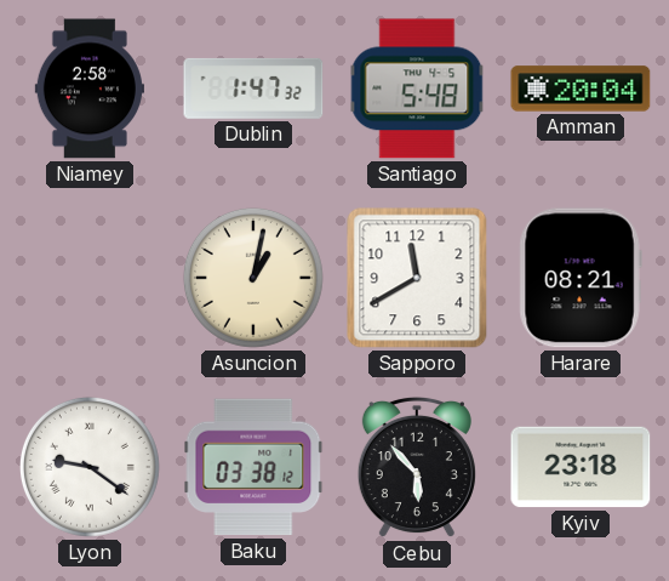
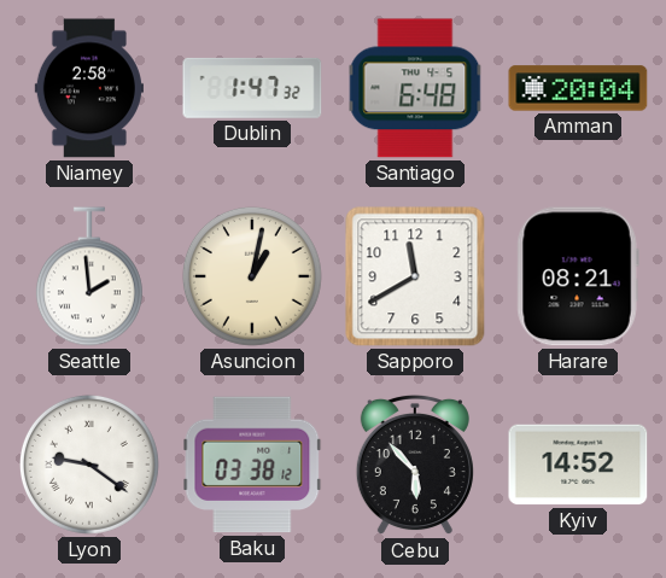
Santiago: 5:48 -> 6:48
Seattle: none -> 1:59
Kyiv: 23:18 -> 14:52
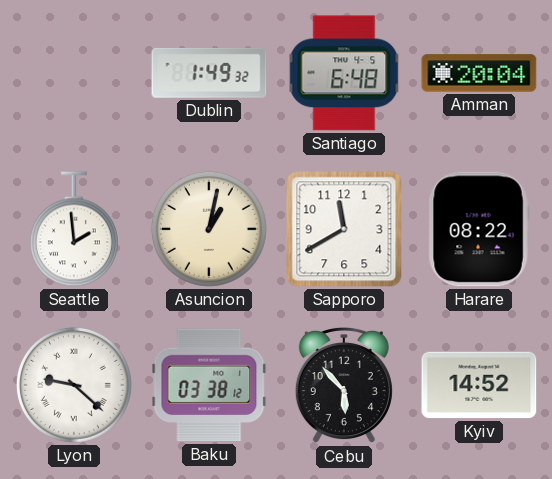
Niamey: 2:58 -> none
Dublin: 1:47 -> 1:49
Harare: 08:21 -> 08:22
Lyon: 9:21 -> 9:22
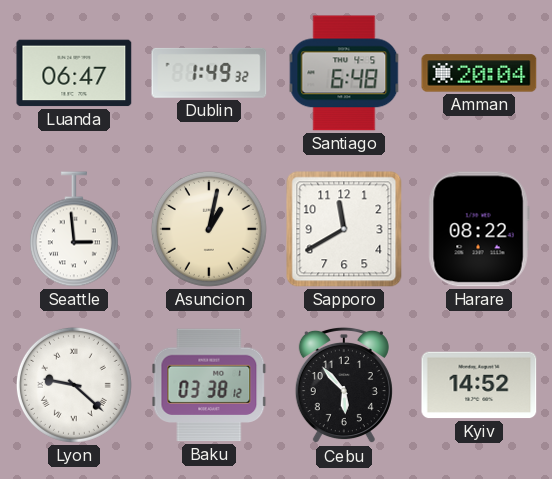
Luanda: none -> 06:47
Seattle: 1:59 -> 2:59
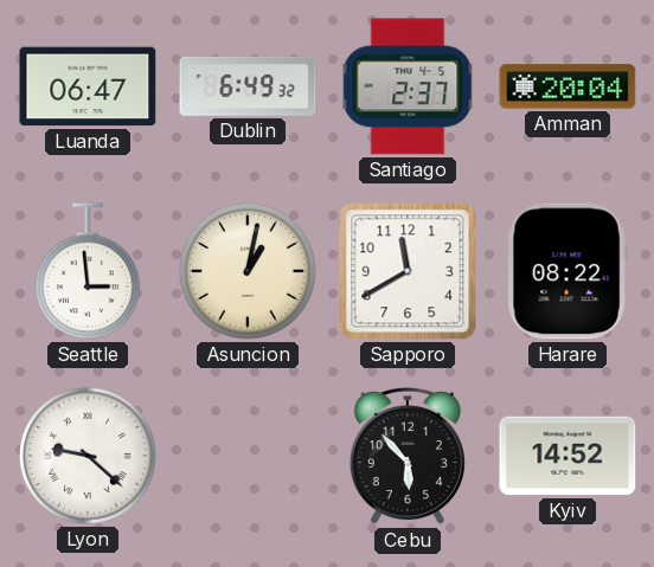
Dublin: 1:49 -> 6:49
Santiago: 6:48 -> 2:37
Baku: 03:38 -> none
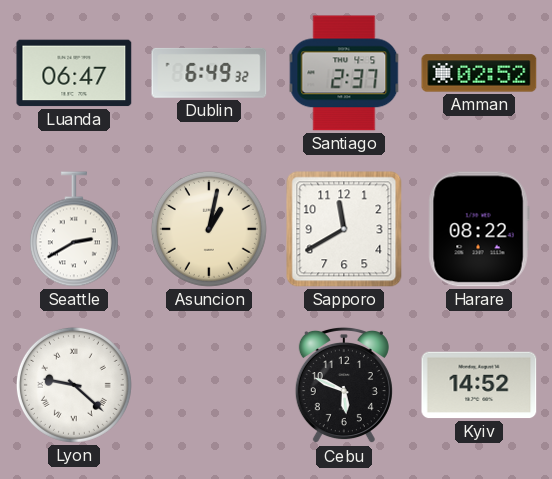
Amman: 20:04 -> 02:52
Seattle: 2:59 -> 2:40
Cebu: 5:53 -> 5:49
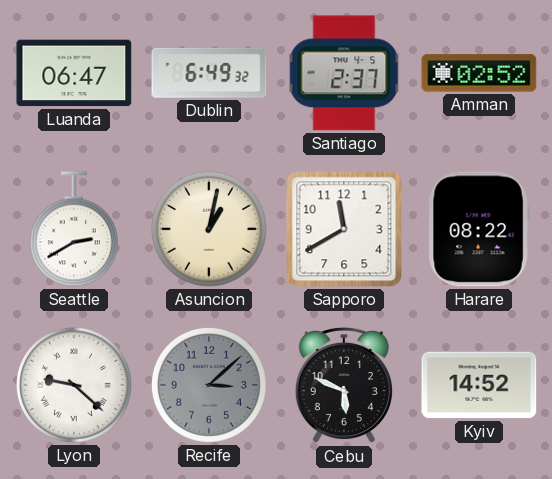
Recife: none -> 3:08
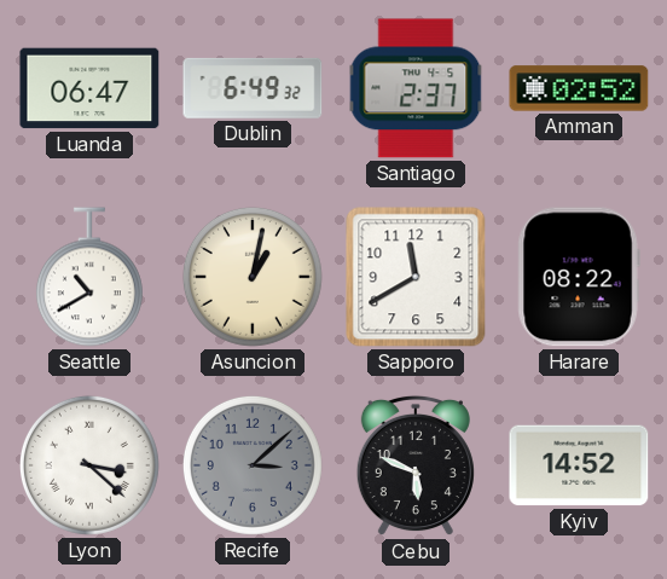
Seattle: 2:40 -> 10:40
Lyon: 9:22 -> 3:22
